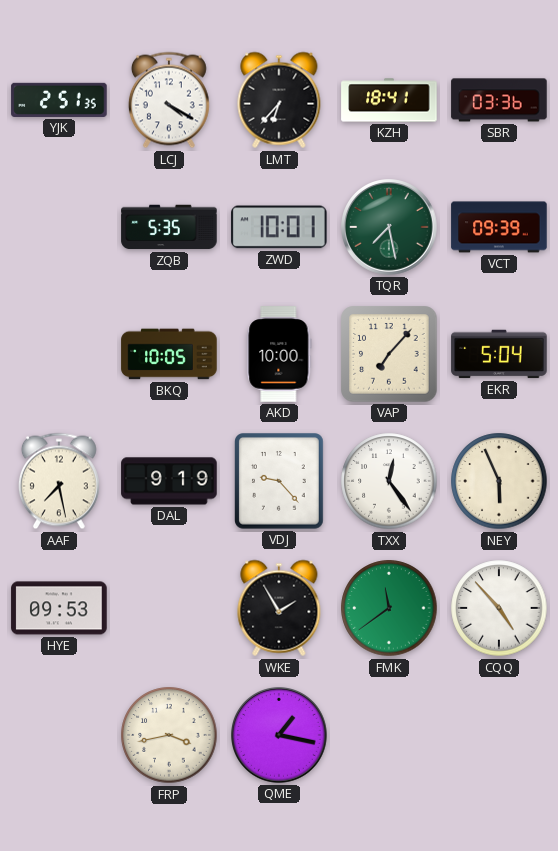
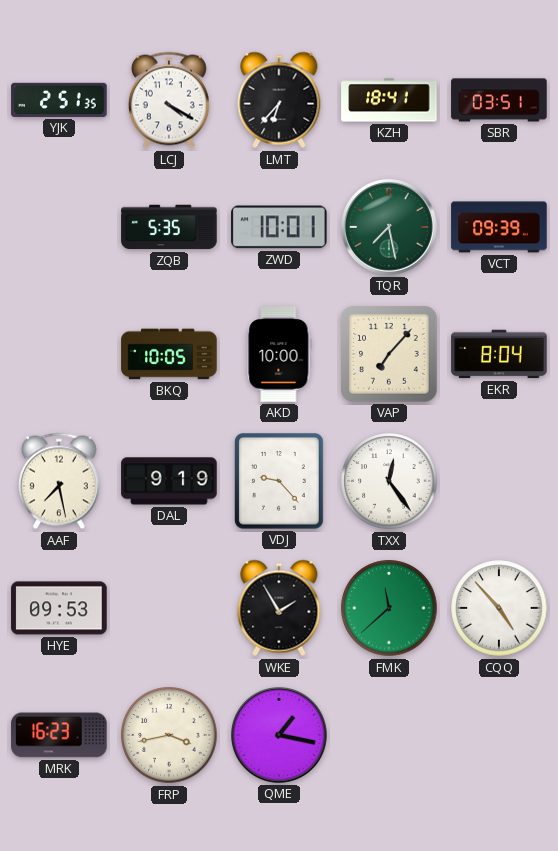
SBR: 03:36 -> 03:51
EKR: 5:04 -> 8:04
NEY: 5:56 -> none
FMK: 11:39 -> 11:38
MRK: none -> 16:23
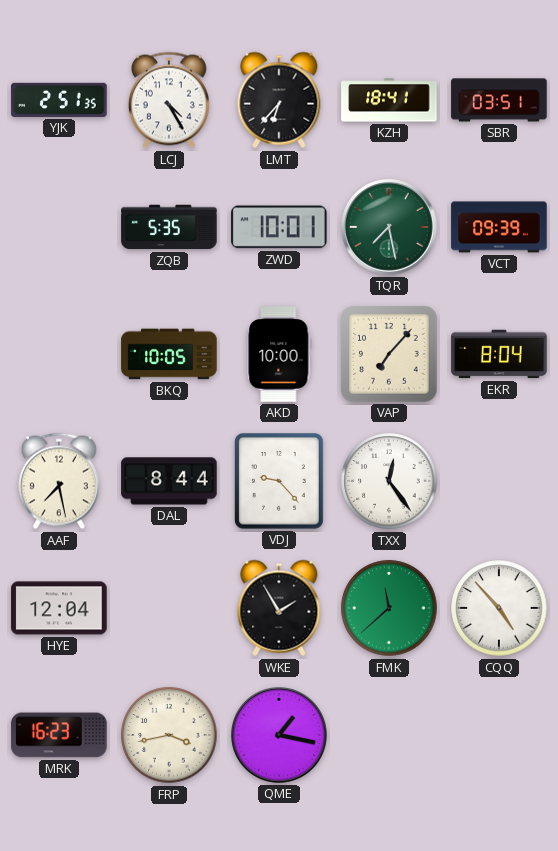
LCJ: 4:20 -> 4:25
DAL: 9:19 -> 8:44
HYE: 09:53 -> 12:04
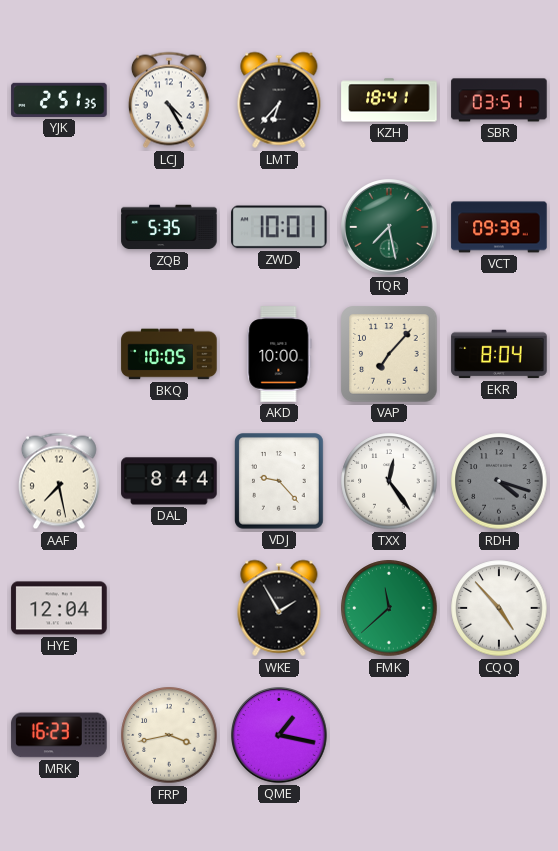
RDH: none -> 4:18
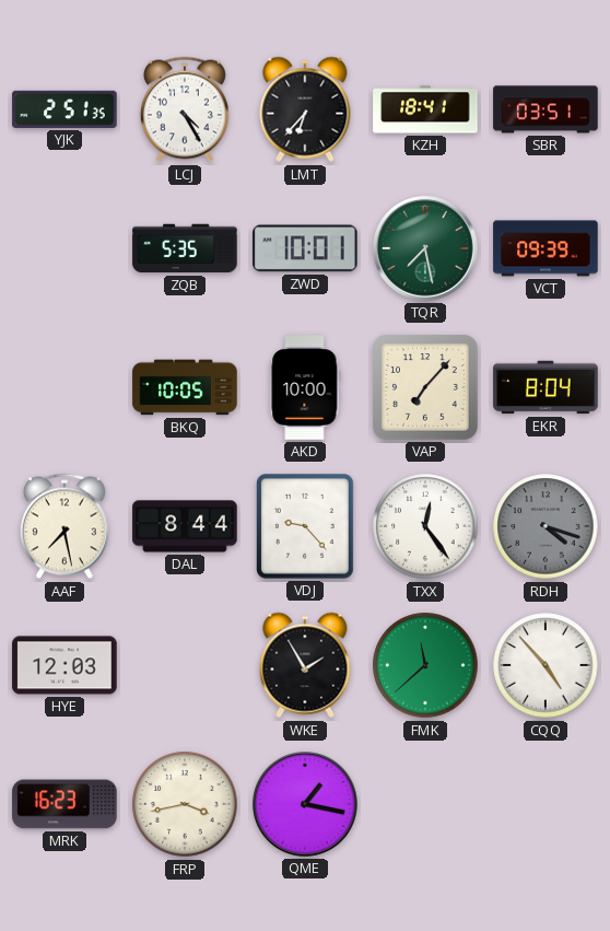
HYE: 12:04 -> 12:03
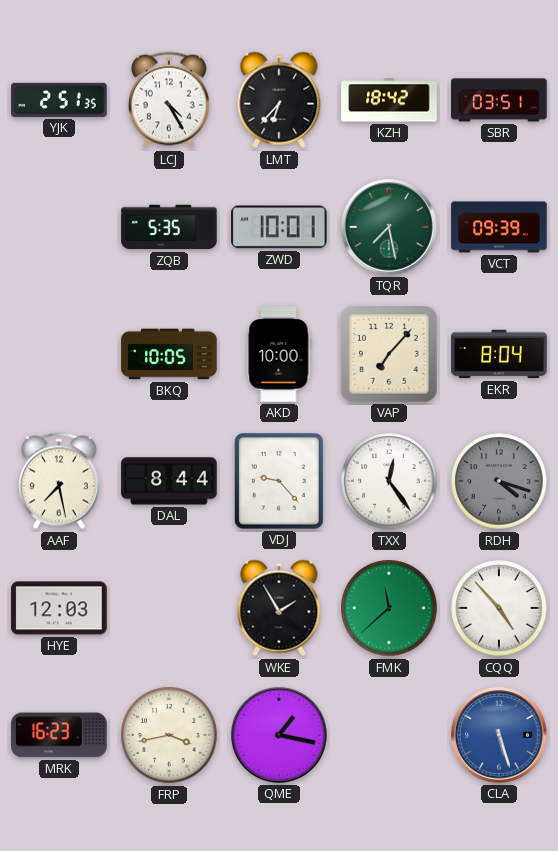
KZH: 18:41 -> 18:42
CLA: none -> 5:27
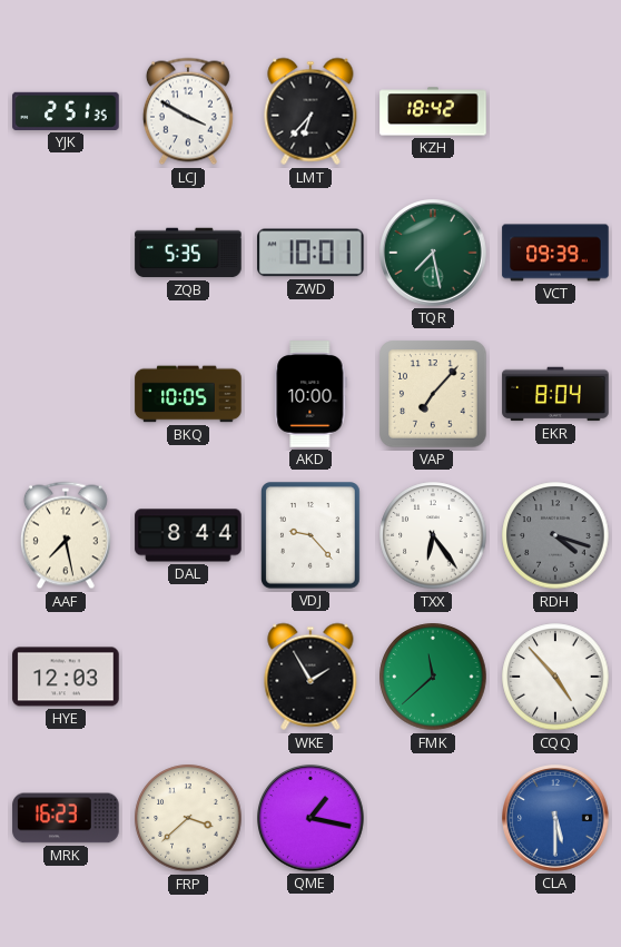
LCJ: 4:25 -> 3:50
SBR: 03:51 -> none
TXX: 12:24 -> 6:24
FRP: 3:43 -> 3:38
CLA: 5:27 -> 5:30
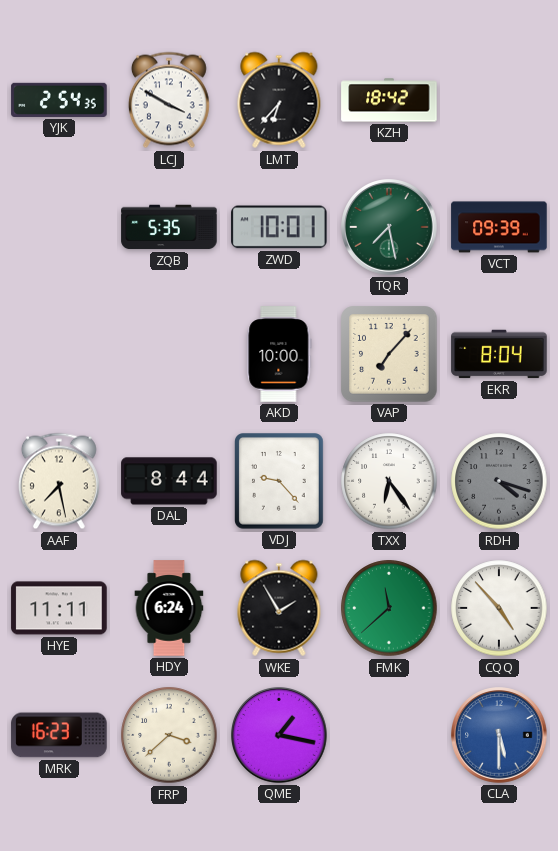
YJK: 2:51 -> 2:54
BKQ: 10:05 -> none
HYE: 12:03 -> 11:11
HDY: none -> 6:24
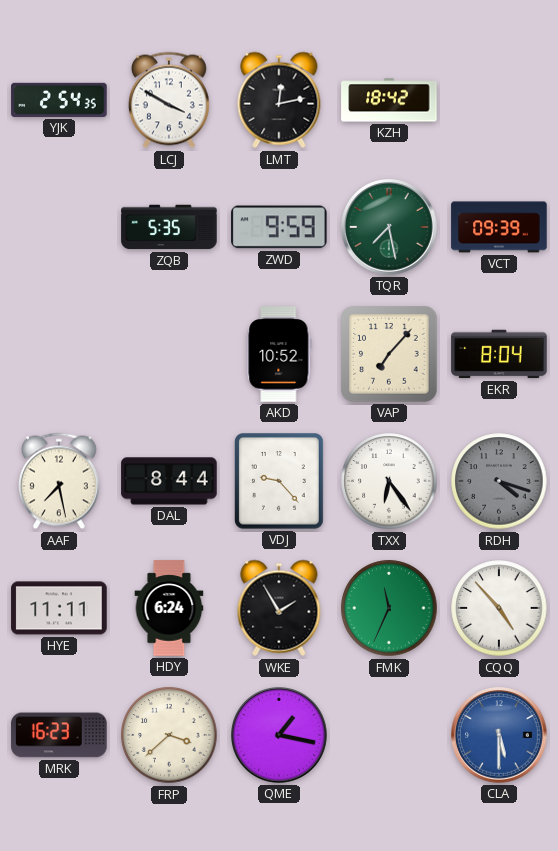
LMT: 6:37 -> 12:13
ZWD: 10:01 -> 9:59
AKD: 10:00 -> 10:52
FMK: 11:38 -> 11:34
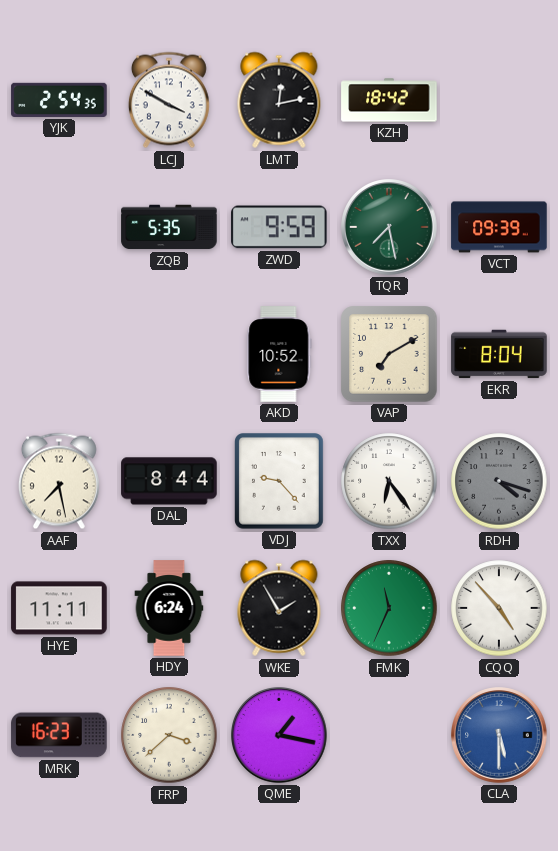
VAP: 7:07 -> 7:10
